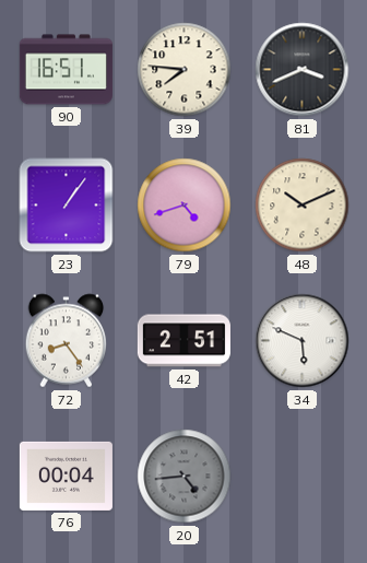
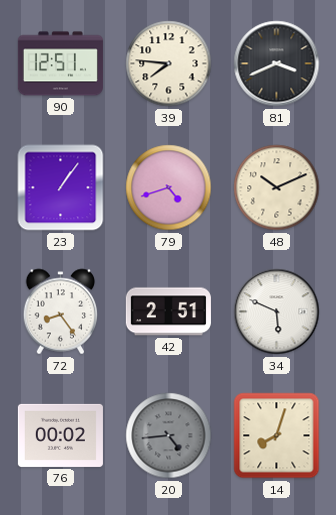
90: 16:51 -> 12:51
76: 00:04 -> 00:02
14: none -> 8:03
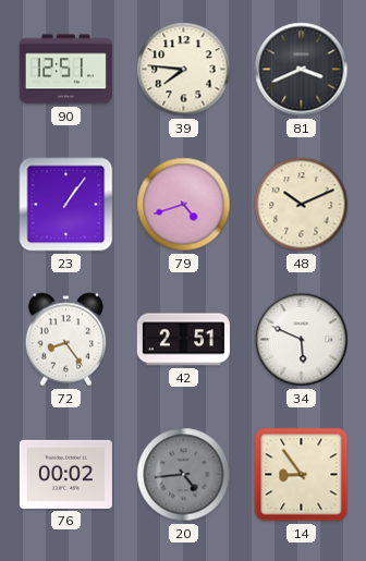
14: 8:03 -> 8:54
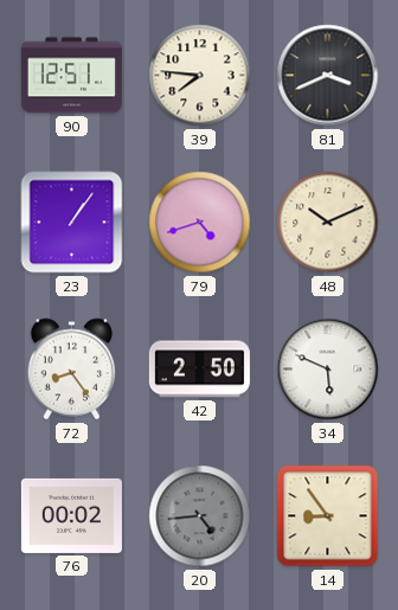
42: 2:51 -> 2:50
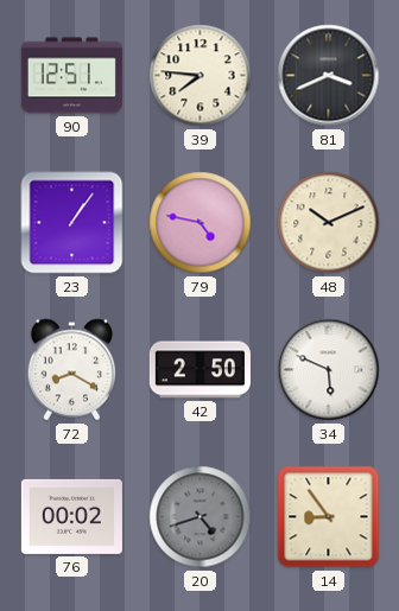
79: 4:42 -> 4:47
72: 8:24 -> 8:20
20: 4:44 -> 4:42
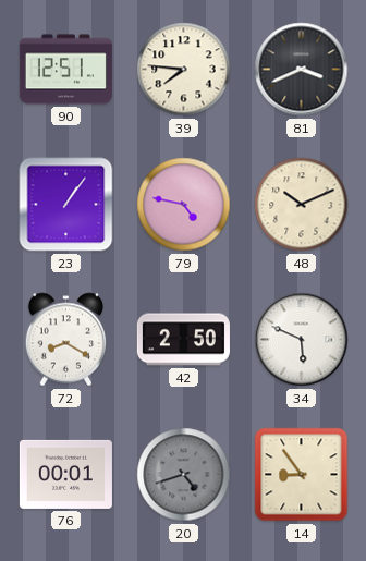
76: 00:02 -> 00:01
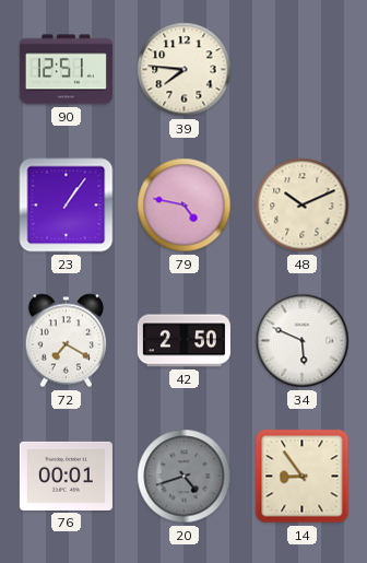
81: 3:41 -> none
72: 8:20 -> 7:20
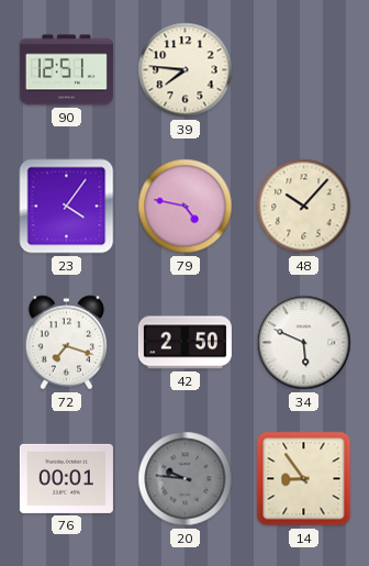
23: 1:06 -> 4:06
48: 10:11 -> 10:07
72: 7:20 -> 7:18
20: 4:42 -> 9:46
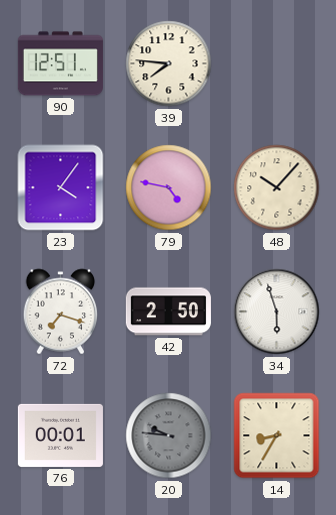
34: 5:49 -> 5:57
14: 8:54 -> 8:35
